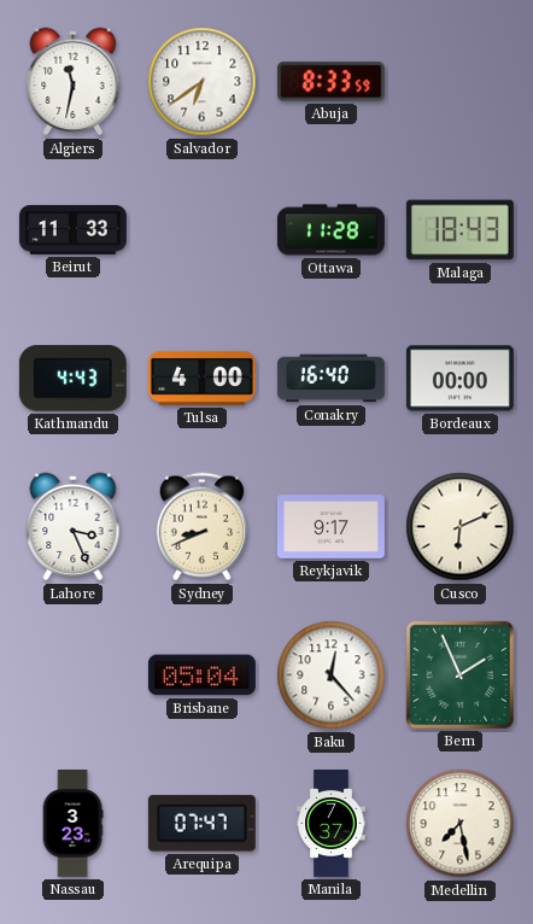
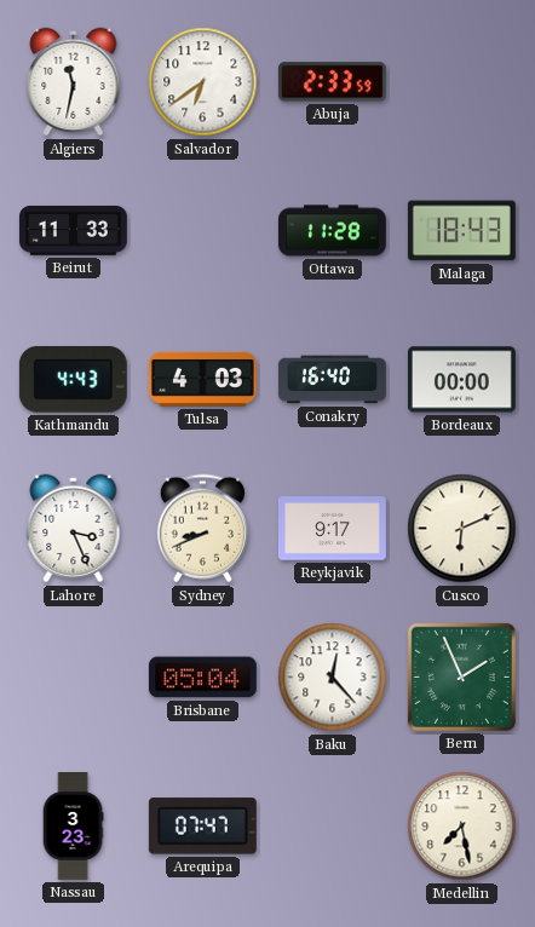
Abuja: 8:33 -> 2:33
Tulsa: 4:00 -> 4:03
Manila: 7:37 -> none
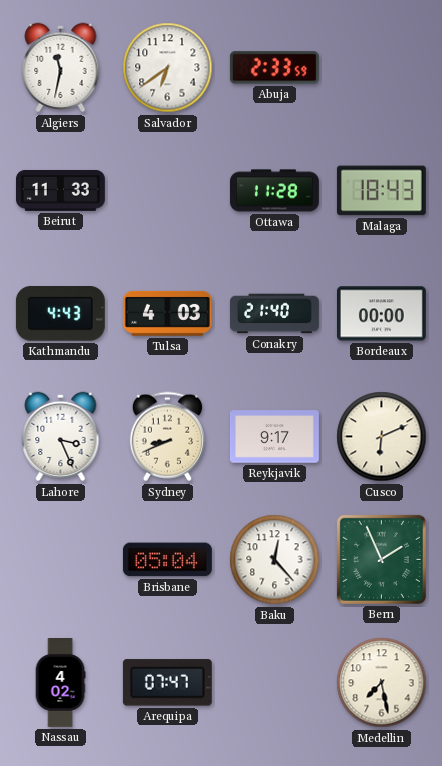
Conakry: 16:40 -> 21:40
Nassau: 3:23 -> 4:02
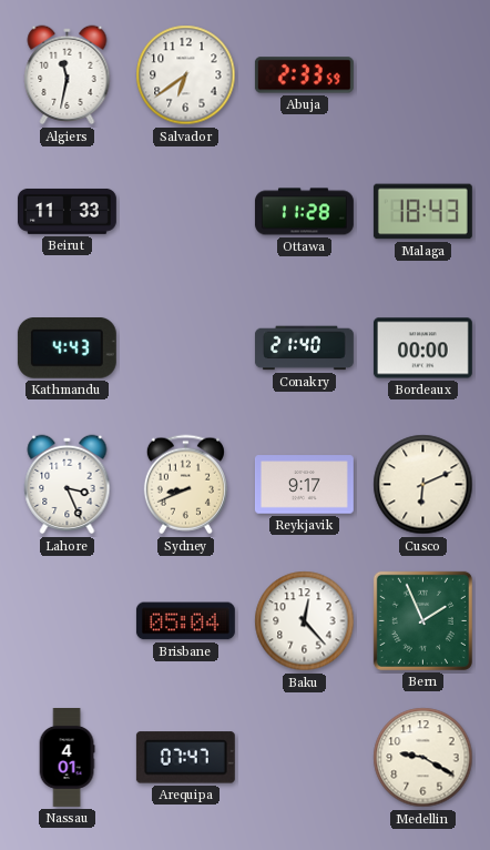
Tulsa: 4:03 -> none
Nassau: 4:02 -> 4:01
Medellin: 7:28 -> 9:20
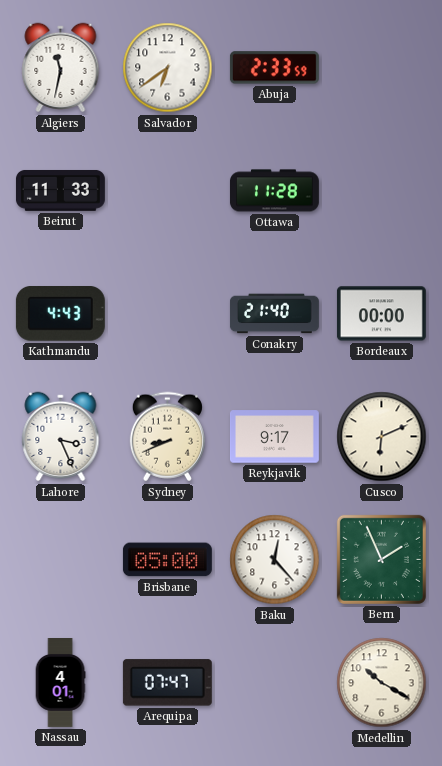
Malaga: 18:43 -> none
Brisbane: 05:04 -> 05:00
Medellin: 9:20 -> 10:20
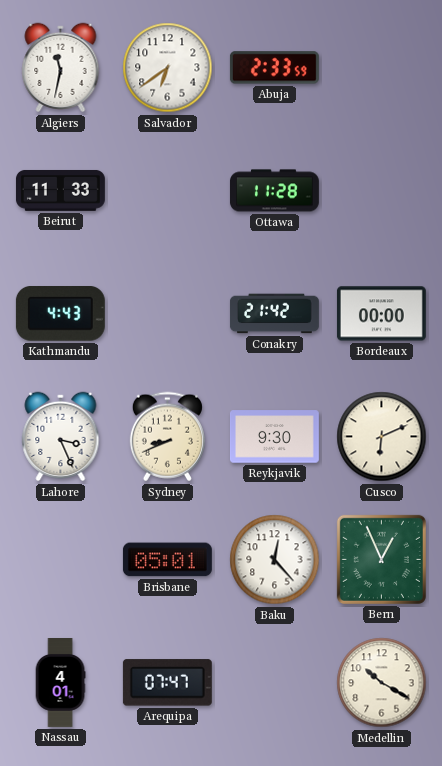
Conakry: 21:40 -> 21:42
Reykjavik: 9:17 -> 9:30
Brisbane: 05:00 -> 05:01
Bern: 1:56 -> 12:56
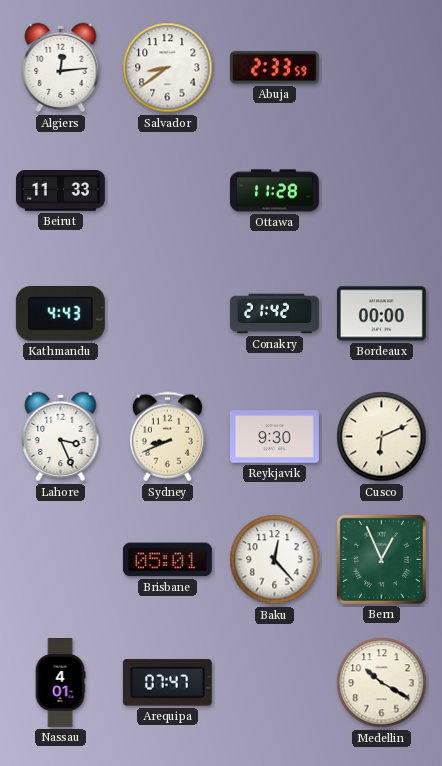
Algiers: 11:32 -> 12:14
Salvador: 6:39 -> 8:39
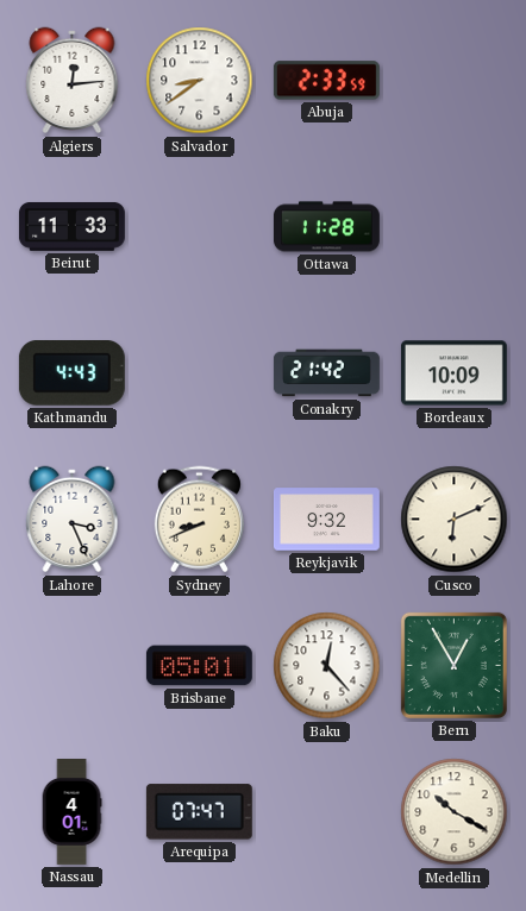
Bordeaux: 00:00 -> 10:09
Reykjavik: 9:30 -> 9:32
Bern: 12:56 -> 12:55
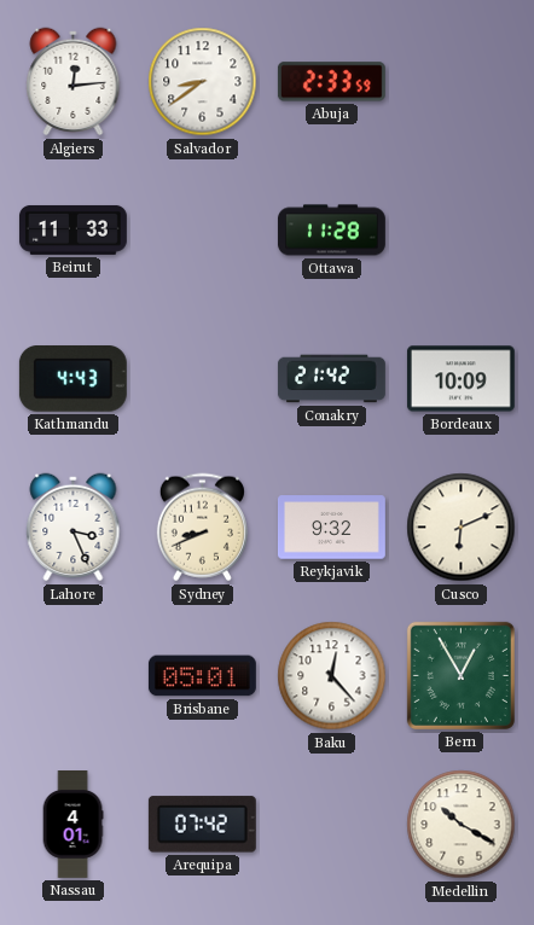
Arequipa: 07:47 -> 07:42
